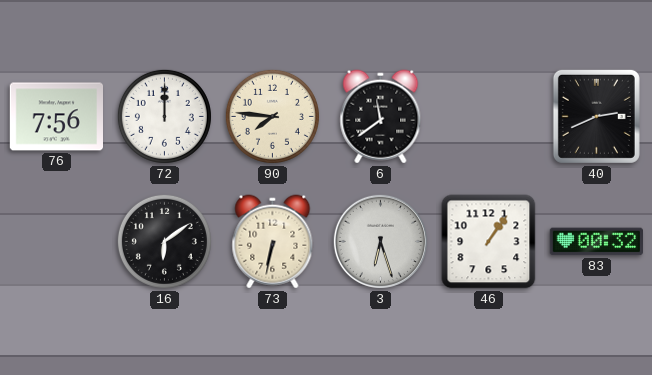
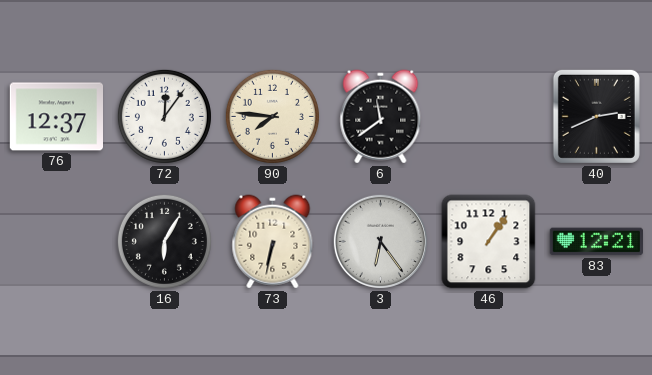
76: 7:56 -> 12:37
72: 12:00 -> 12:06
16: 6:09 -> 6:05
3: 6:27 -> 6:24
83: 00:32 -> 12:21
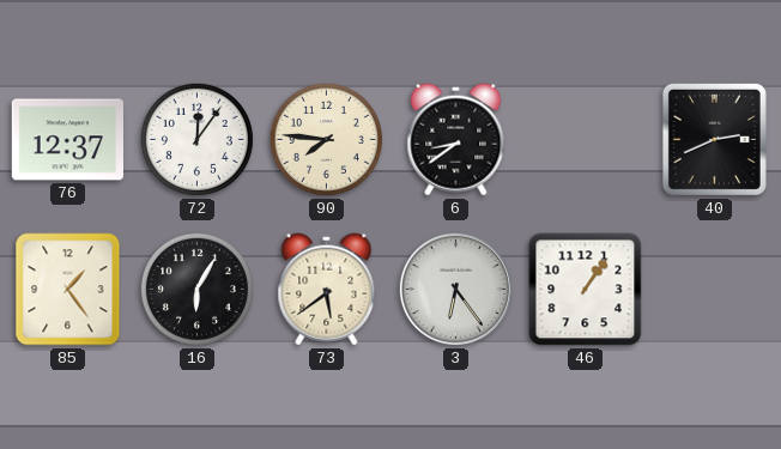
6: 11:39 -> 8:39
85: none -> 1:24
73: 6:32 -> 5:39
83: 12:21 -> none
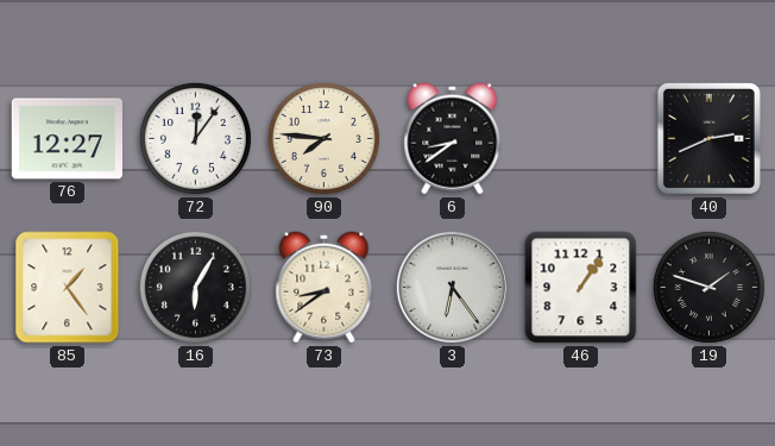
76: 12:37 -> 12:27
73: 5:39 -> 8:39
19: none -> 1:48
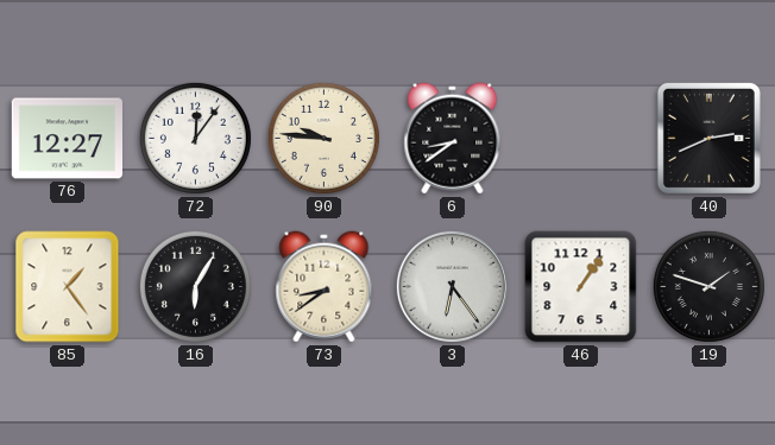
90: 7:46 -> 9:46
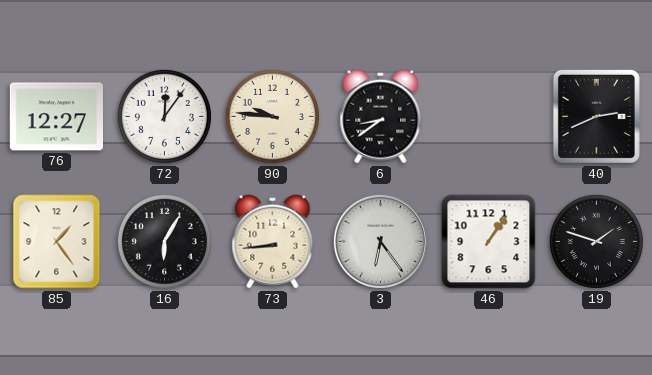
73: 8:39 -> 8:44
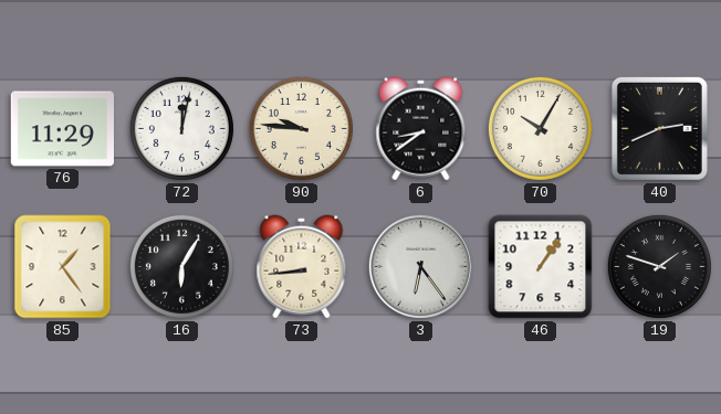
76: 12:27 -> 11:29
72: 12:06 -> 12:02
70: none -> 10:05
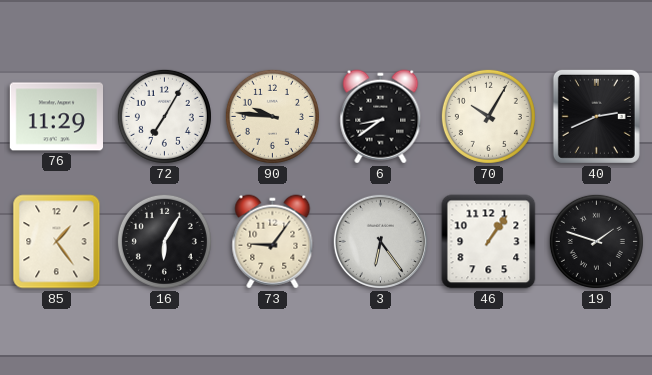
72: 12:02 -> 7:05
73: 8:44 -> 9:06
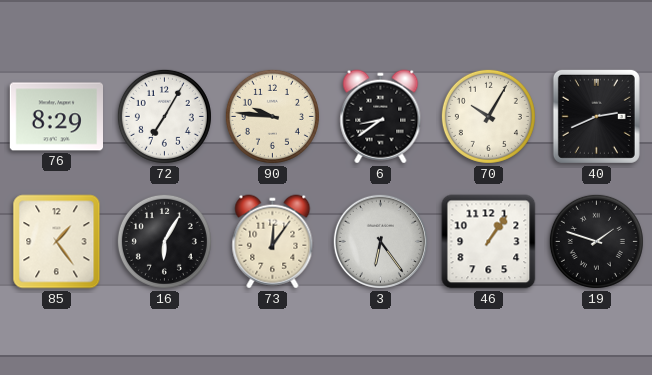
76: 11:29 -> 8:29
73: 9:06 -> 12:06
